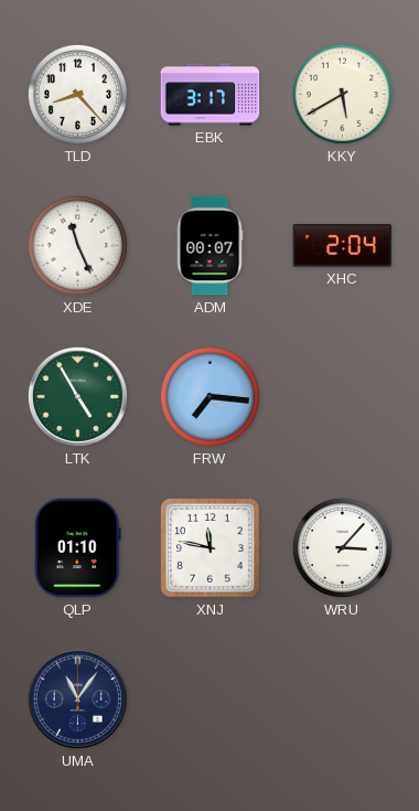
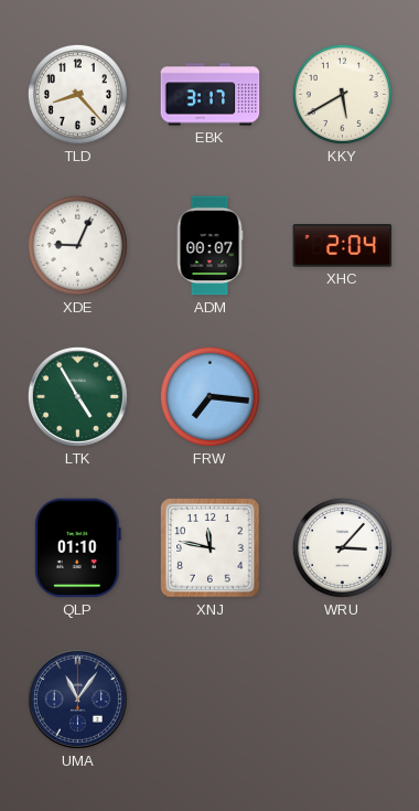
XDE: 11:26 -> 9:04
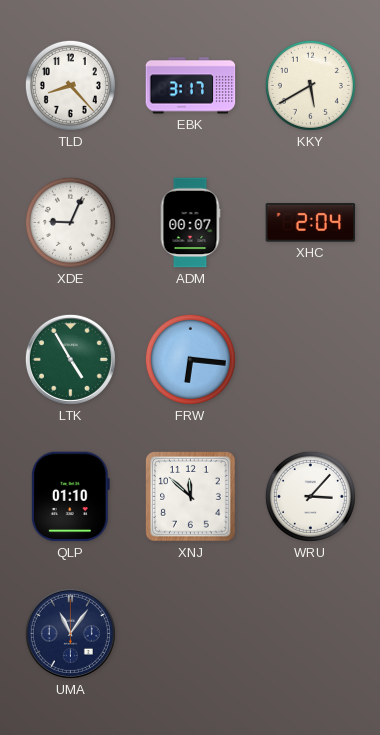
FRW: 7:16 -> 6:16
XNJ: 11:47 -> 11:52
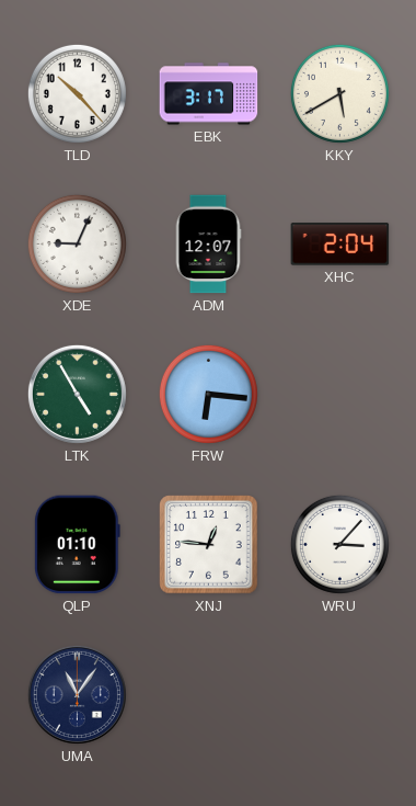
TLD: 8:23 -> 10:23
ADM: 00:07 -> 12:07
XNJ: 11:52 -> 12:46
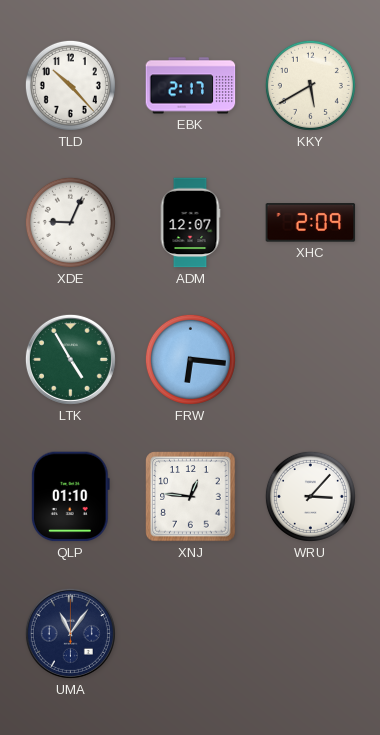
EBK: 3:17 -> 2:17
XHC: 2:04 -> 2:09
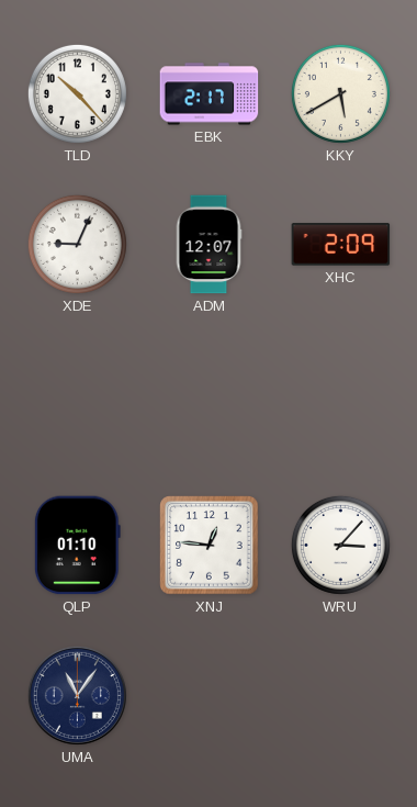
LTK: 4:55 -> none
FRW: 6:16 -> none
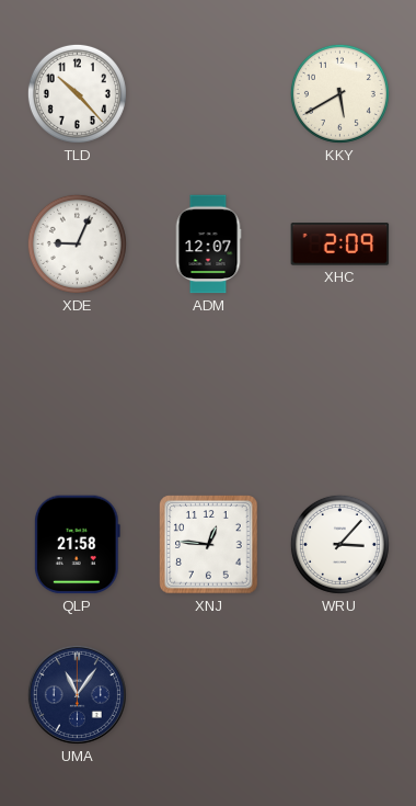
EBK: 2:17 -> none
QLP: 01:10 -> 21:58
